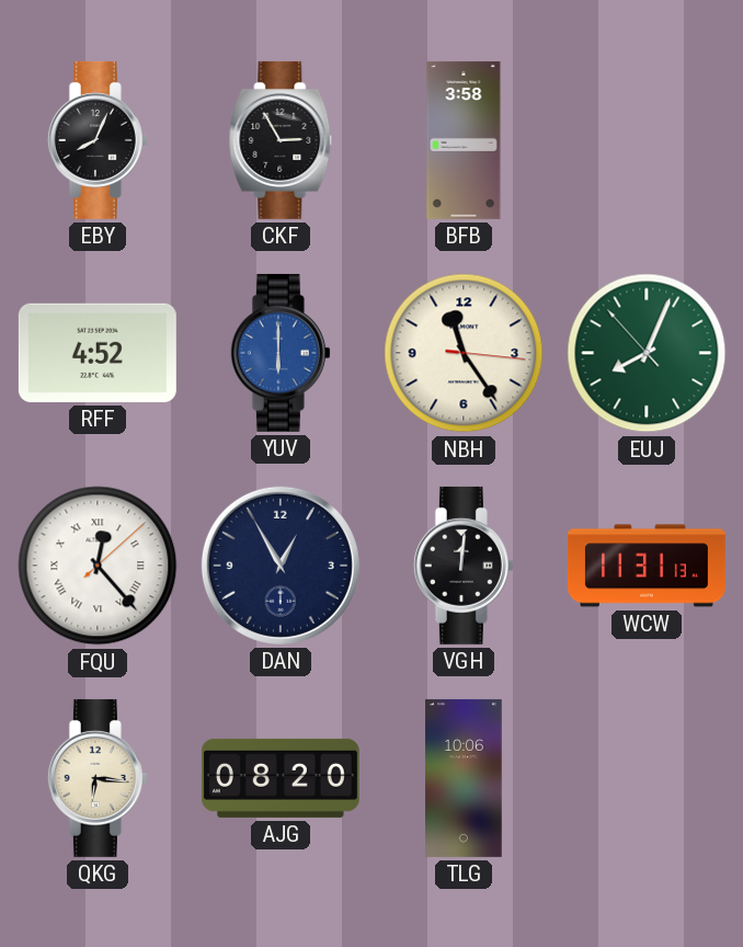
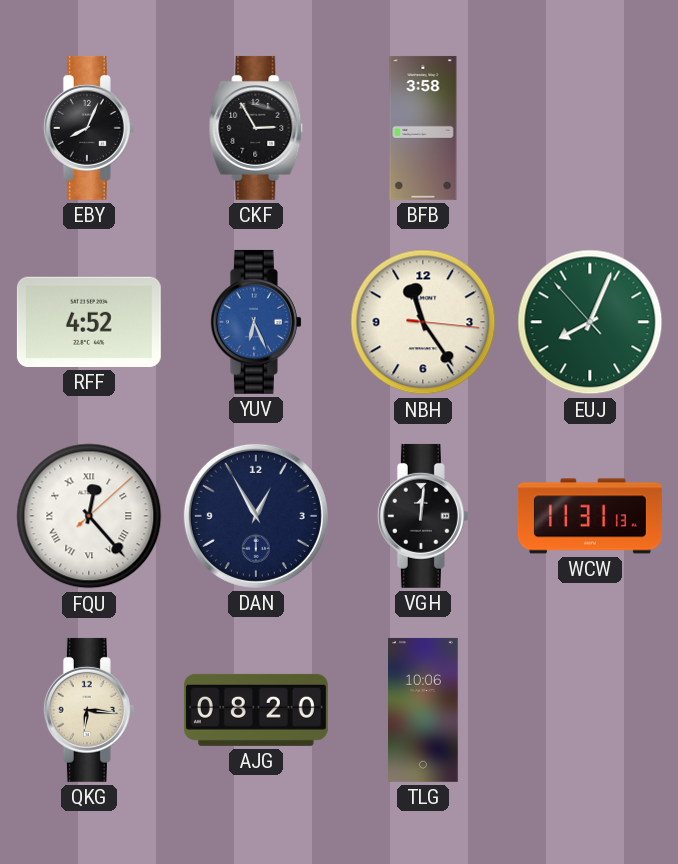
YUV: 6:00 -> 6:26
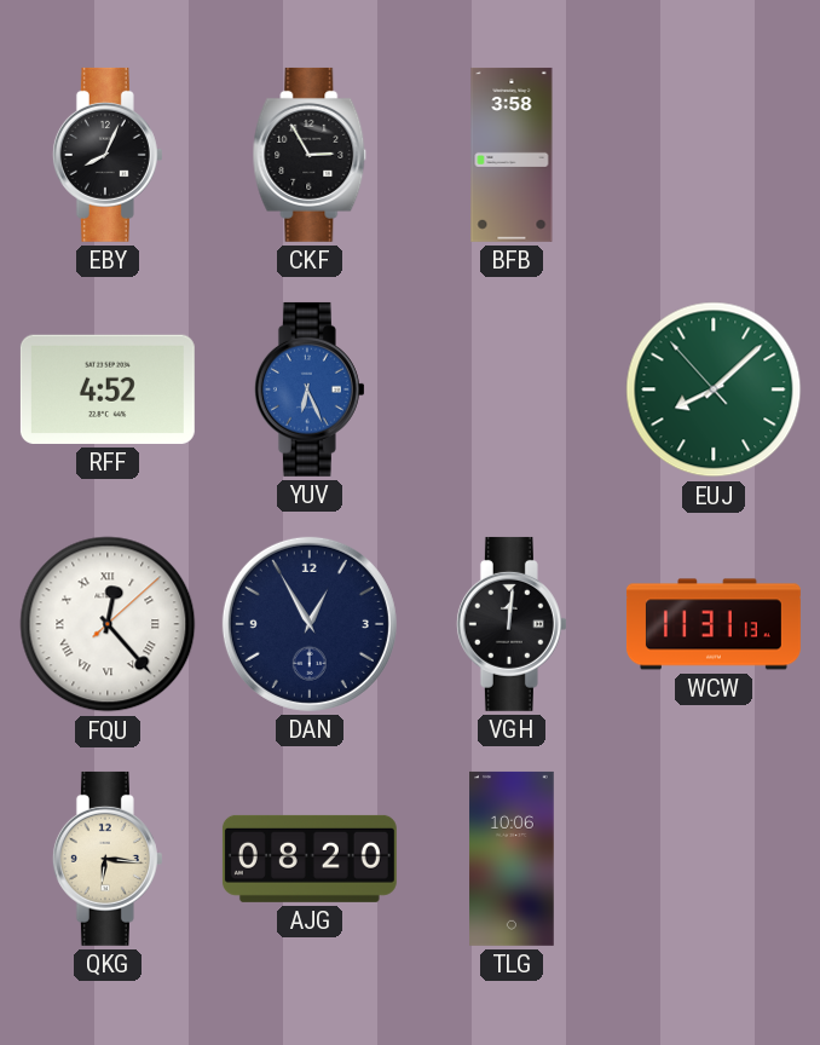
NBH: 11:24 -> none
EUJ: 8:03 -> 8:07
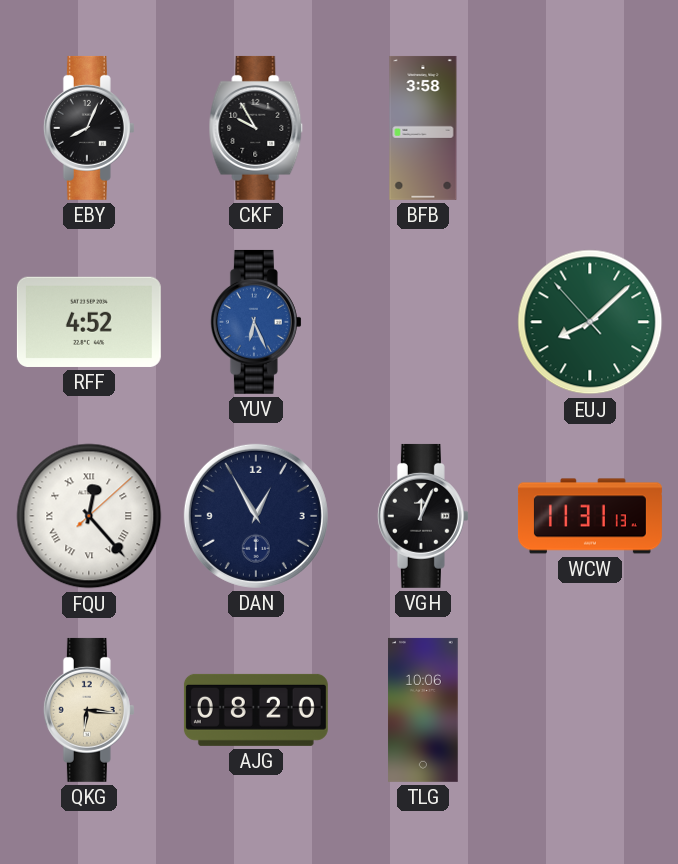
CKF: 2:55 -> 9:55
VGH: 12:01 -> 12:04
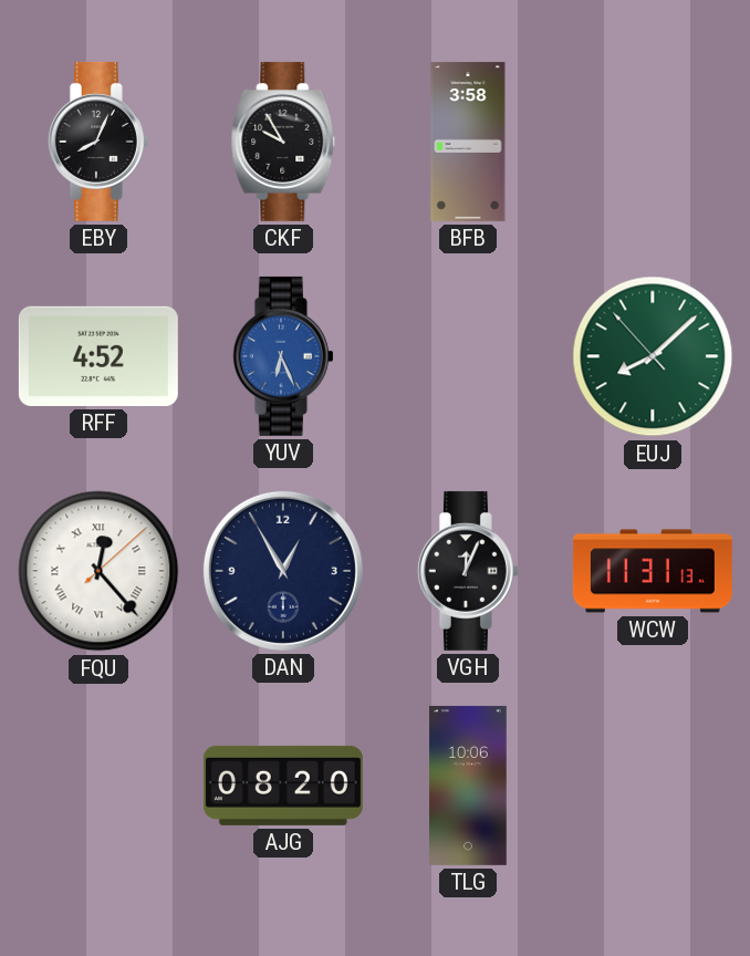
QKG: 6:16 -> none
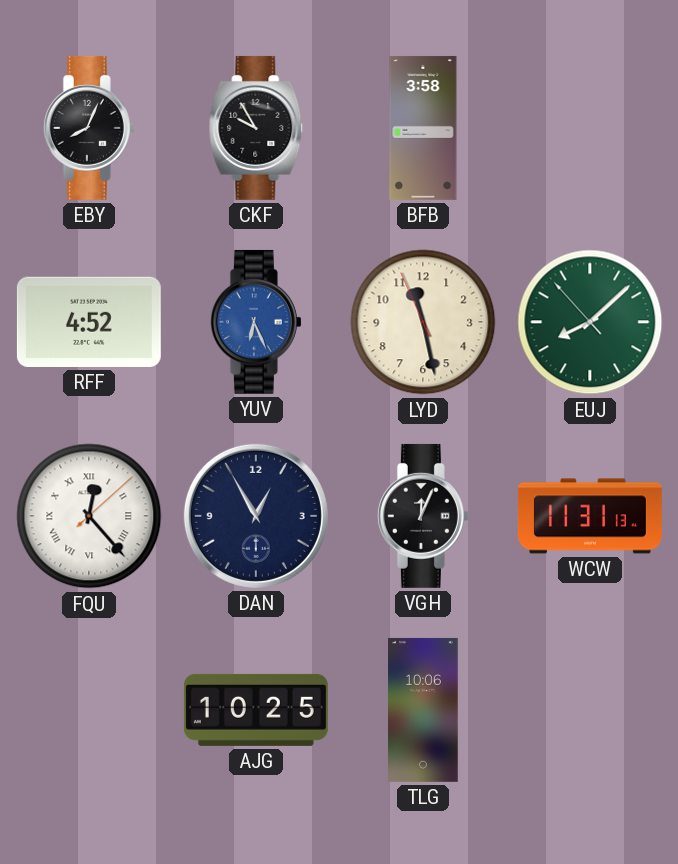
LYD: none -> 11:27
AJG: 08:20 -> 10:25
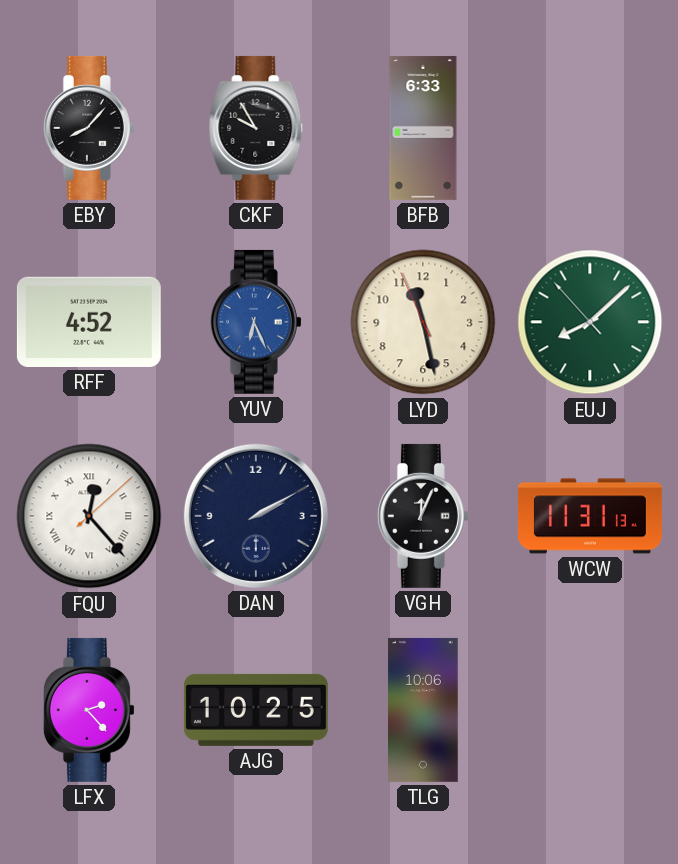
EBY: 8:04 -> 8:07
BFB: 3:58 -> 6:33
DAN: 12:55 -> 2:10
LFX: none -> 2:23
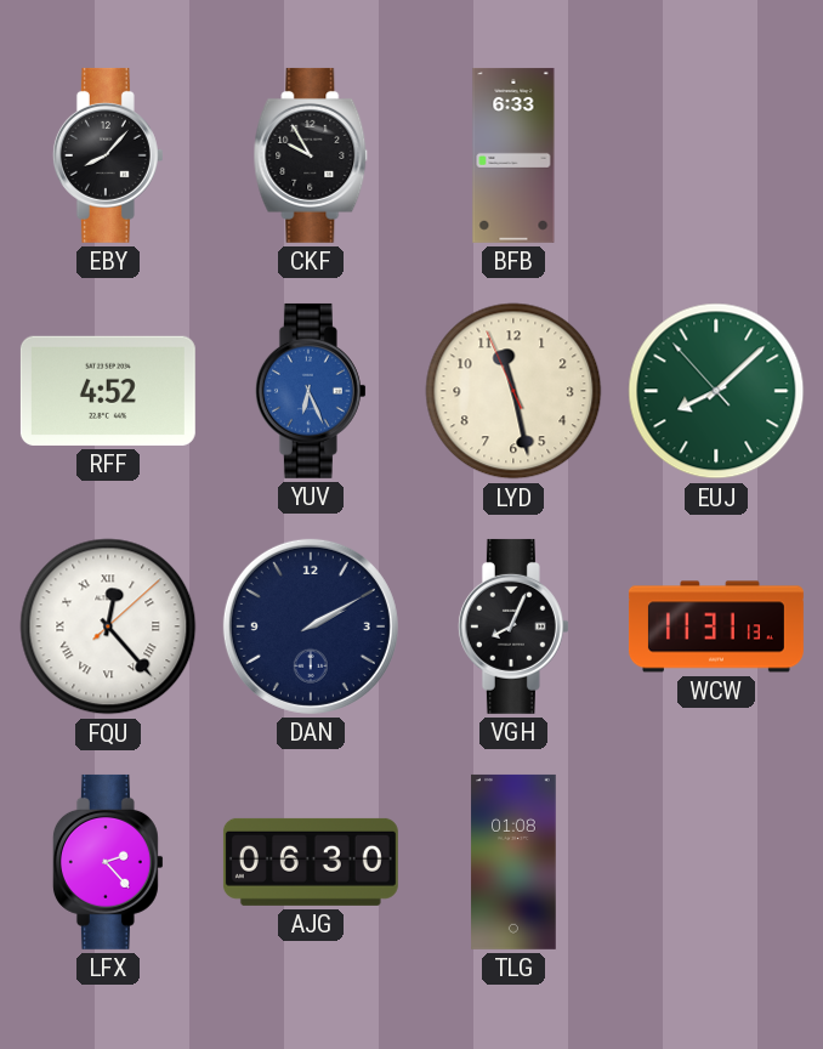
VGH: 12:04 -> 8:04
AJG: 10:25 -> 06:30
TLG: 10:06 -> 01:08
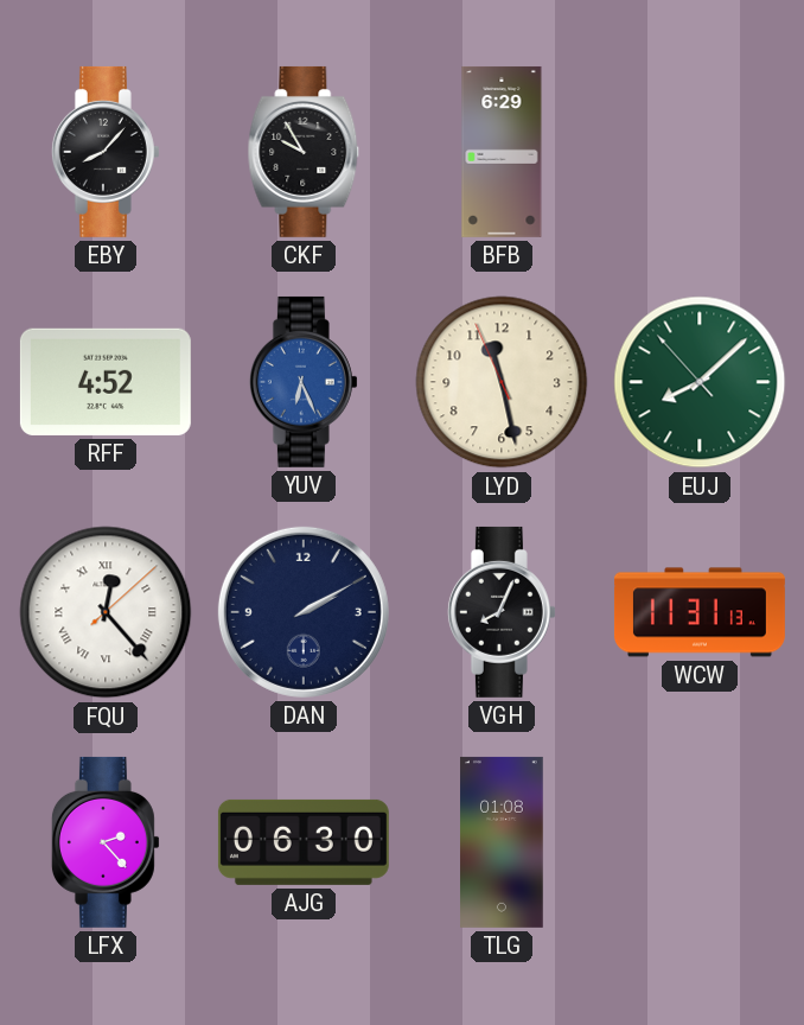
BFB: 6:33 -> 6:29
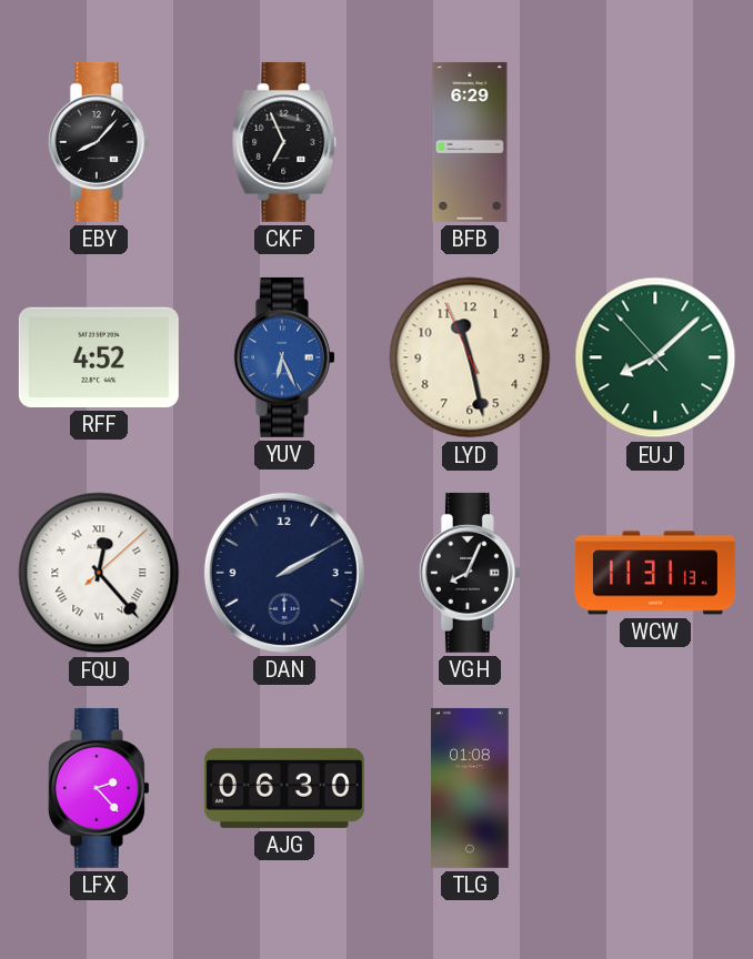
CKF: 9:55 -> 6:56
